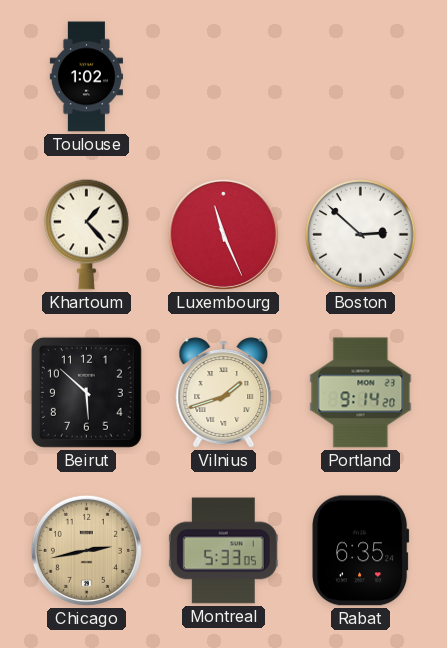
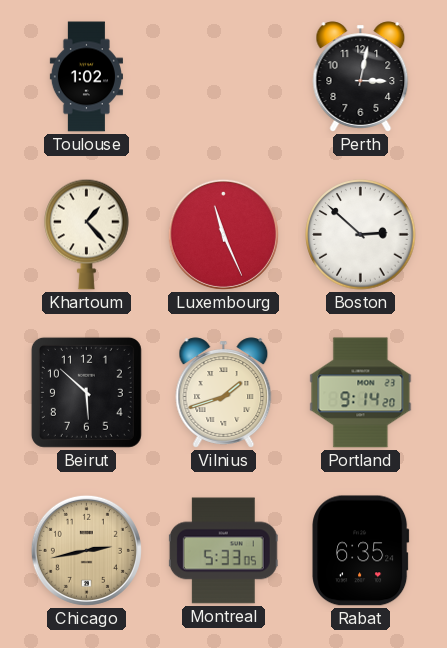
Perth: none -> 3:02
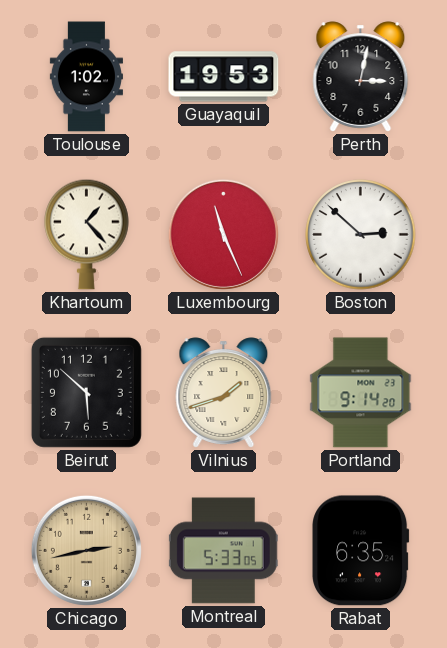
Guayaquil: none -> 19:53
